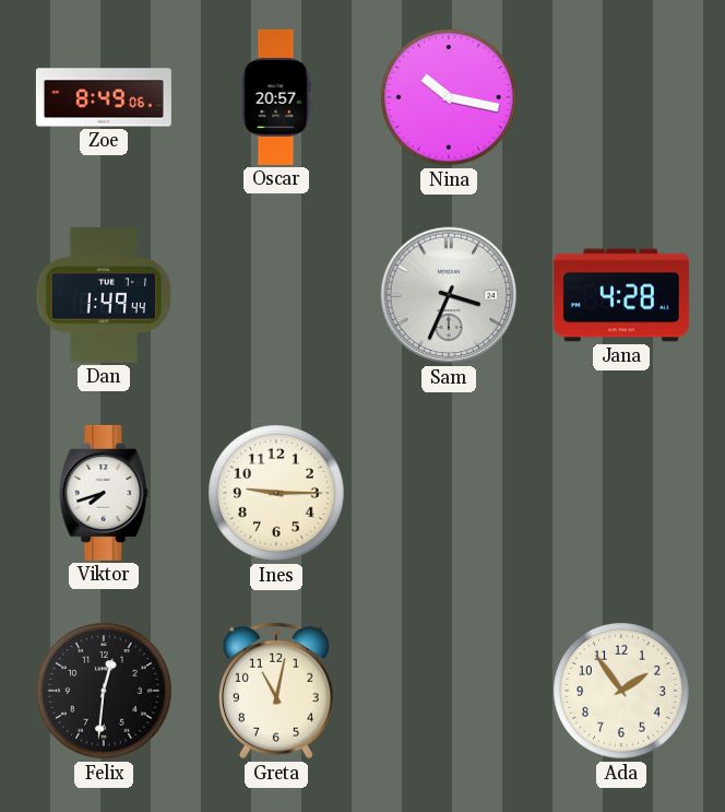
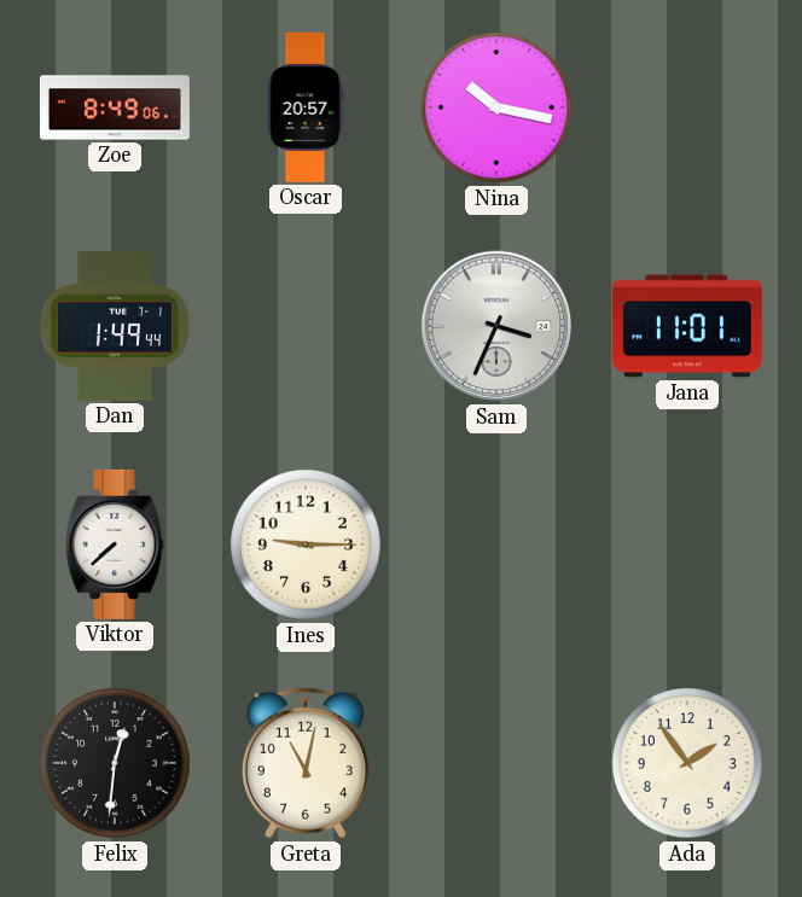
Jana: 4:28 -> 11:01
Viktor: 7:42 -> 7:38
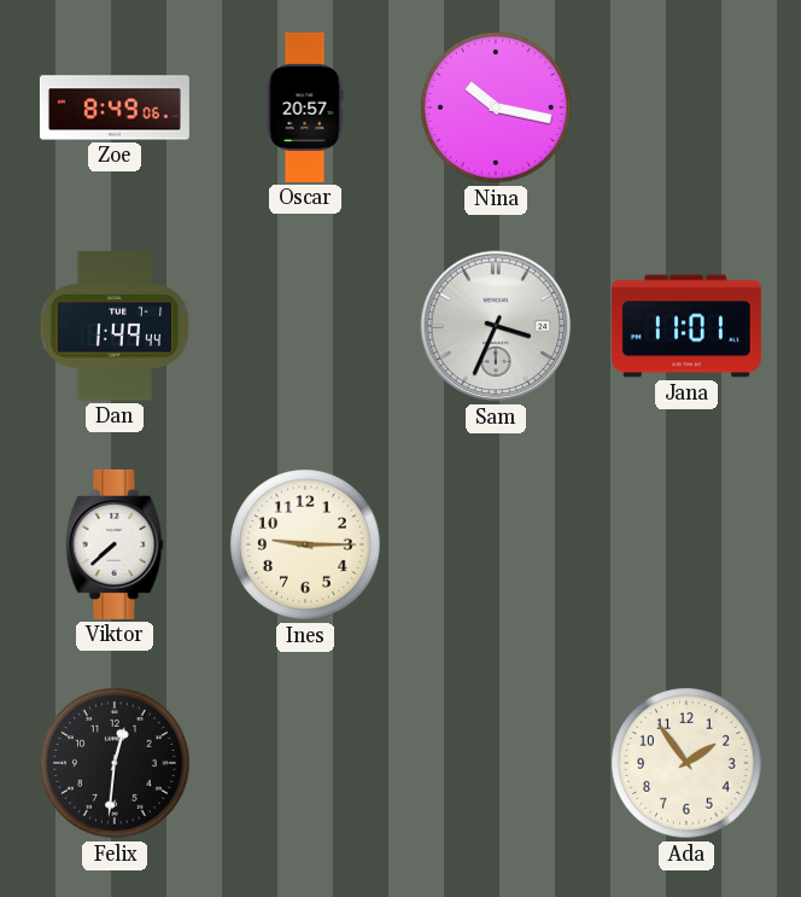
Greta: 11:02 -> none
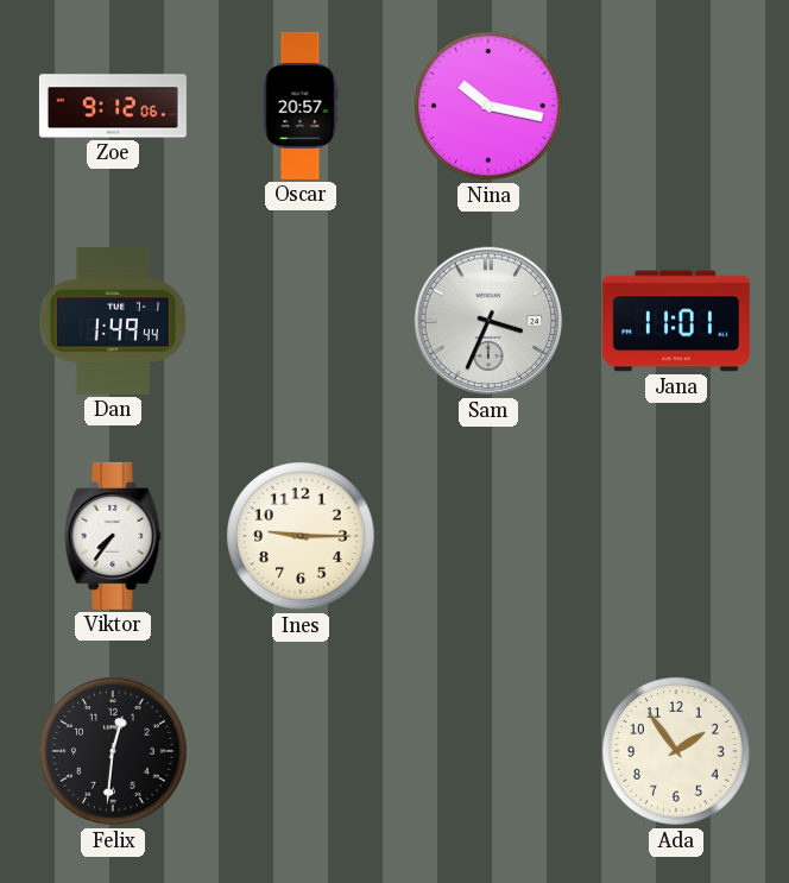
Zoe: 8:49 -> 9:12
Viktor: 7:38 -> 7:36
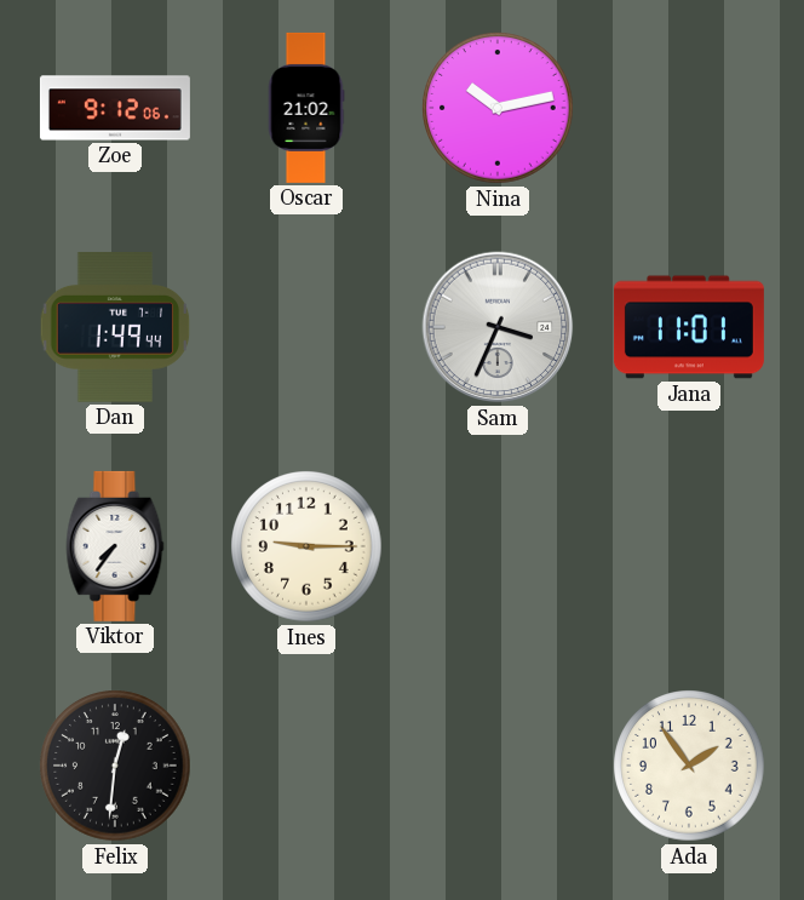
Oscar: 20:57 -> 21:02
Nina: 10:17 -> 10:13
